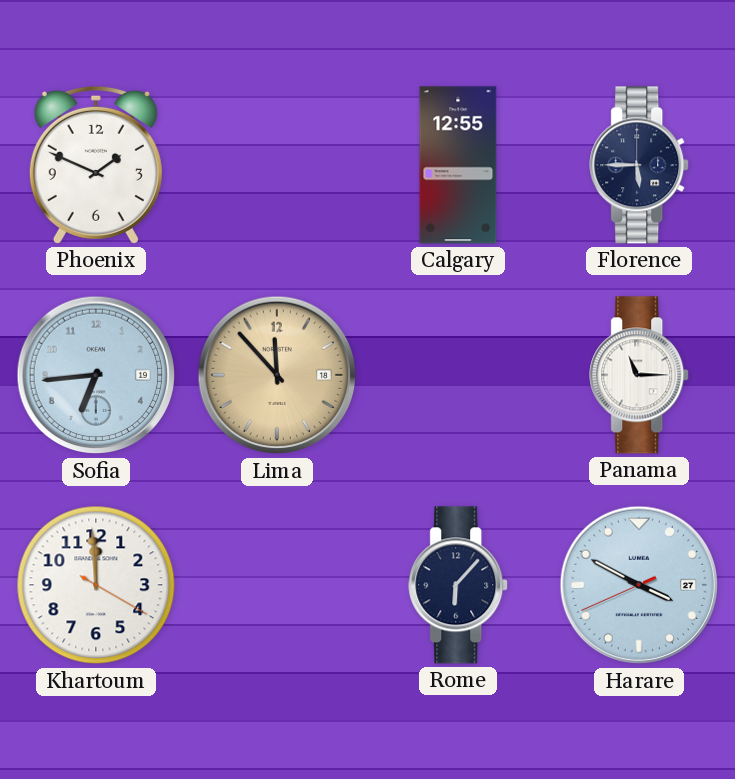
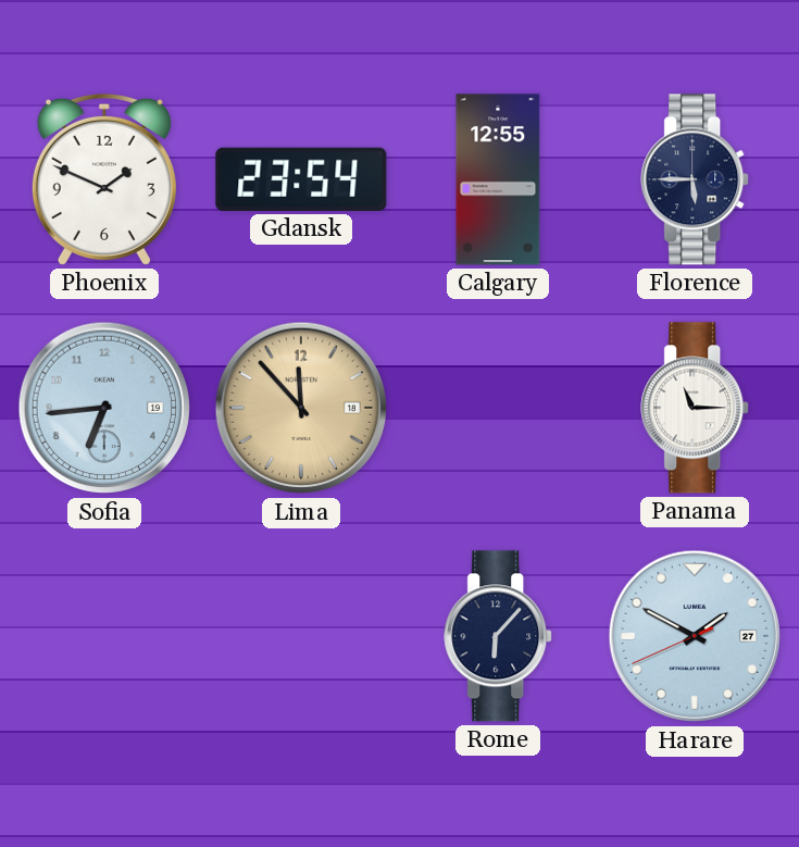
Gdansk: none -> 23:54
Khartoum: 11:59 -> none
Harare: 3:49 -> 1:49
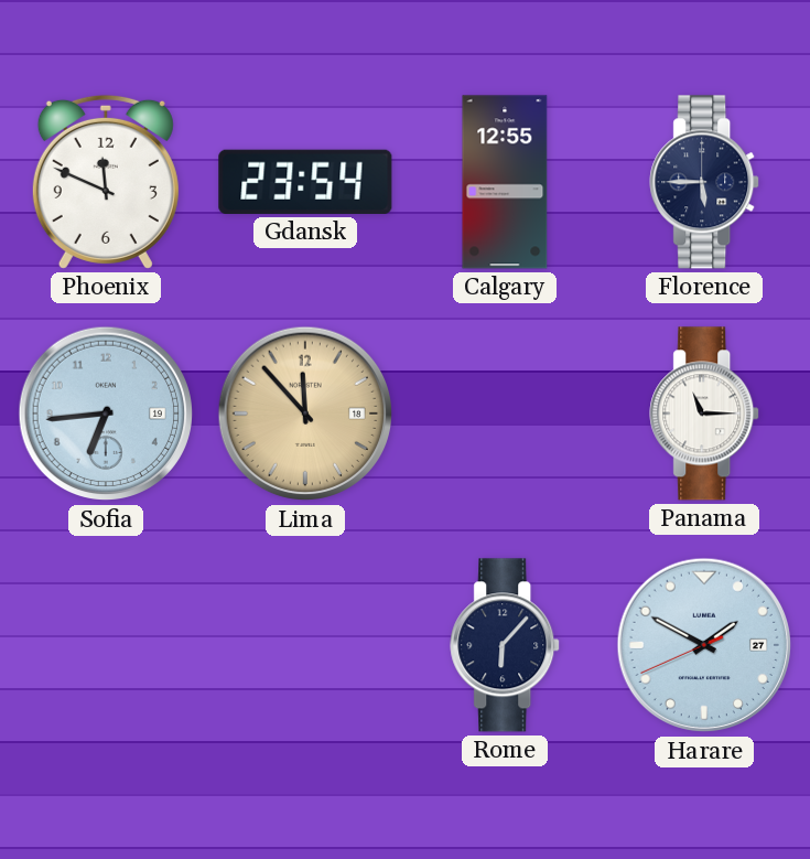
Phoenix: 1:49 -> 11:49
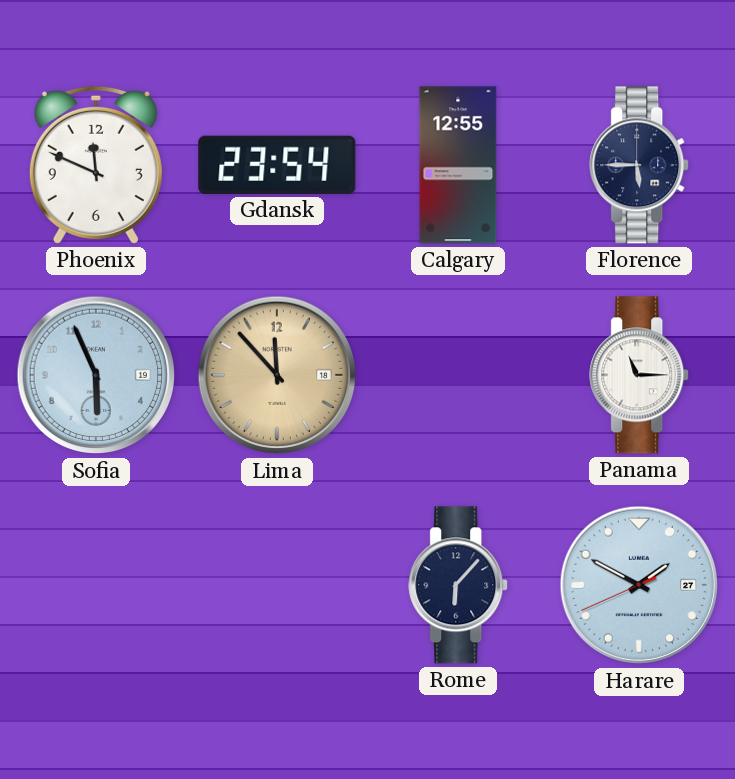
Sofia: 6:44 -> 5:56
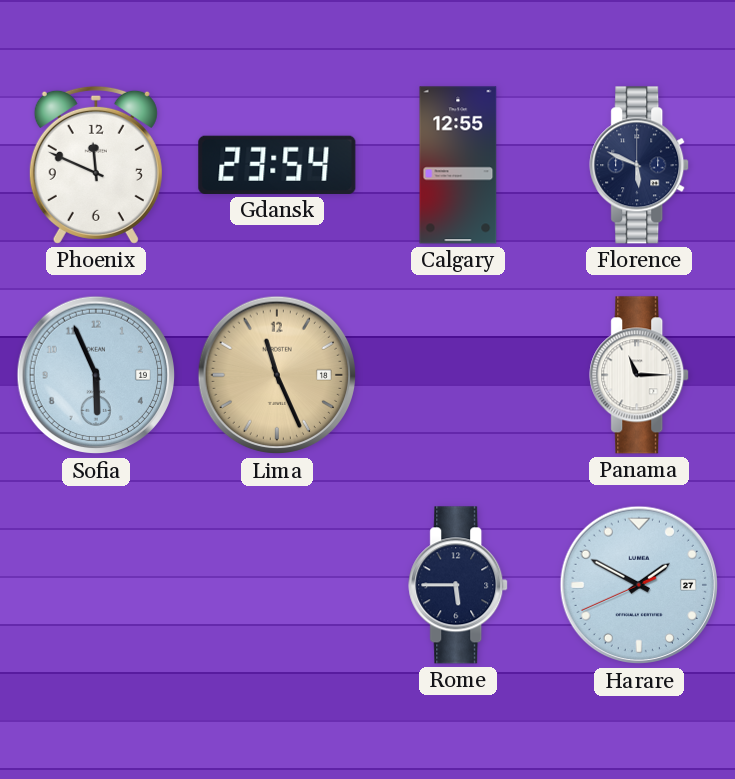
Florence: 5:45 -> 5:49
Lima: 11:53 -> 11:26
Rome: 6:07 -> 5:45
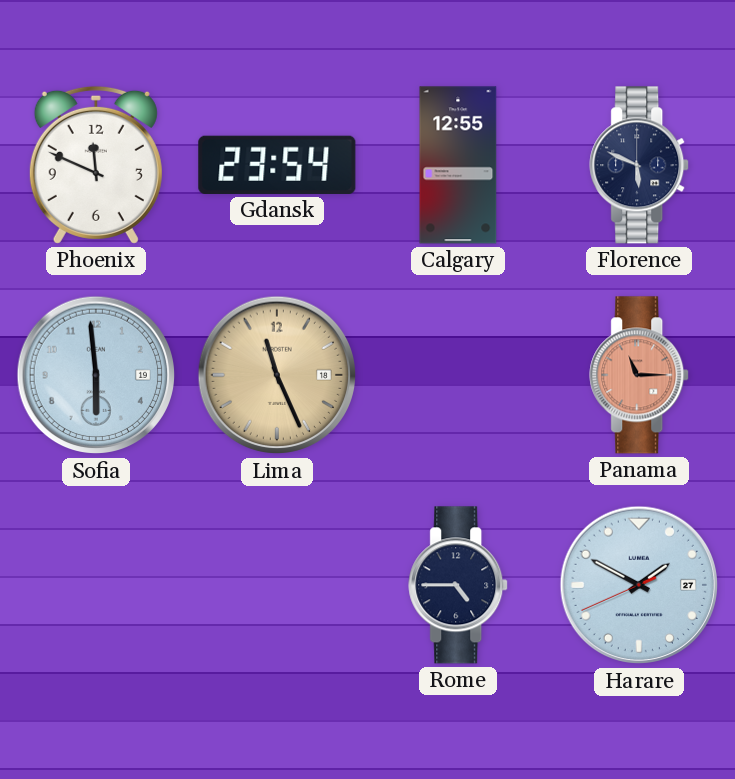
Sofia: 5:56 -> 5:59
Panama dial: white -> salmon
Rome: 5:45 -> 4:45
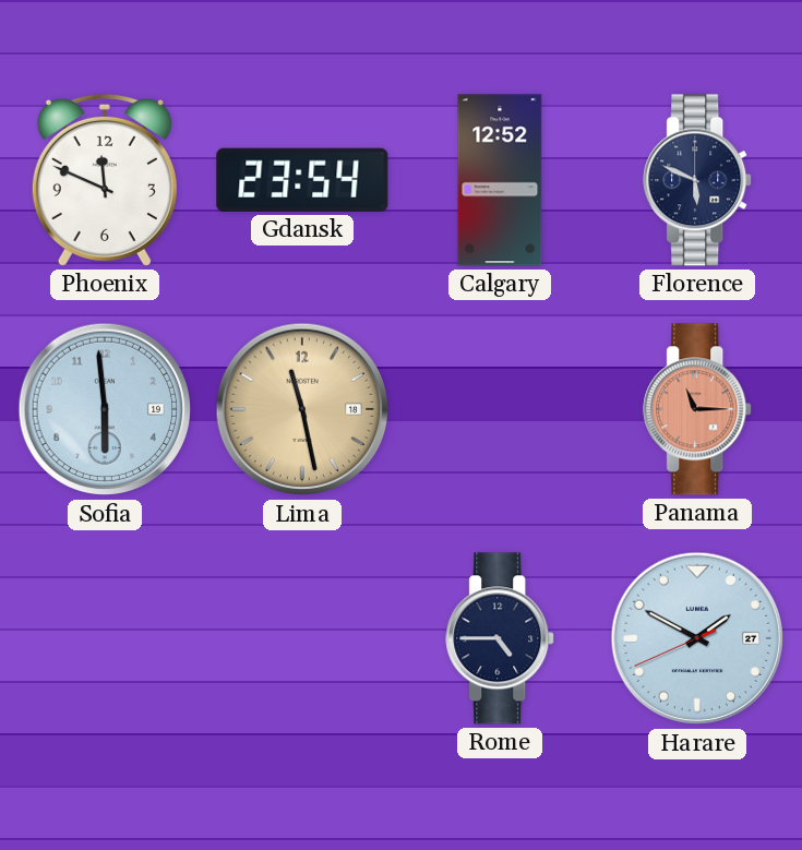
Calgary: 12:55 -> 12:52
Lima: 11:26 -> 11:28
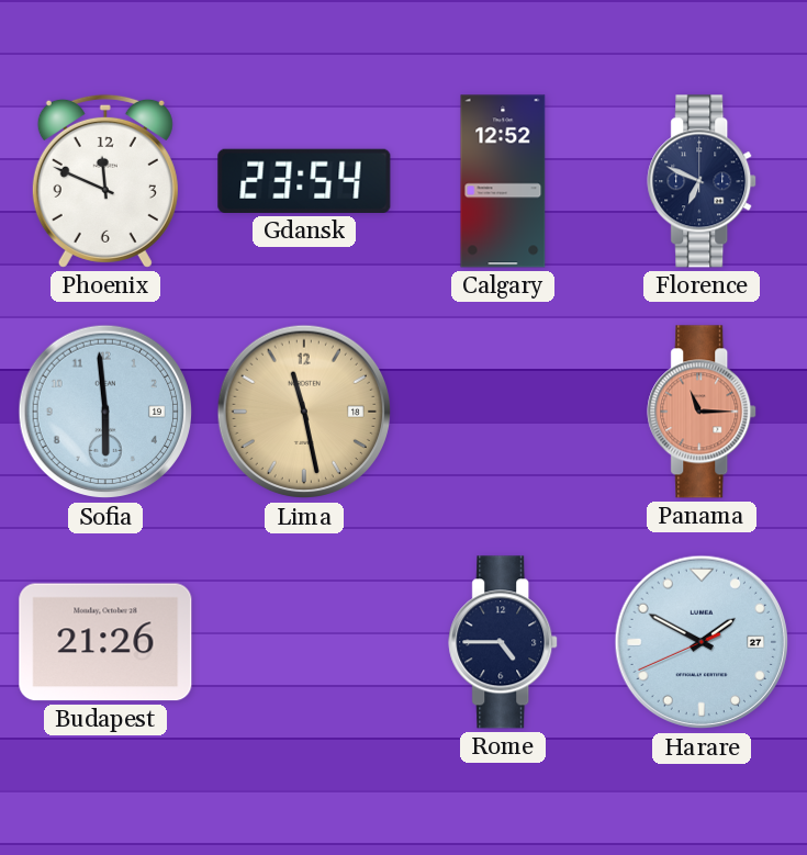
Florence: 5:49 -> 6:49
Budapest: none -> 21:26
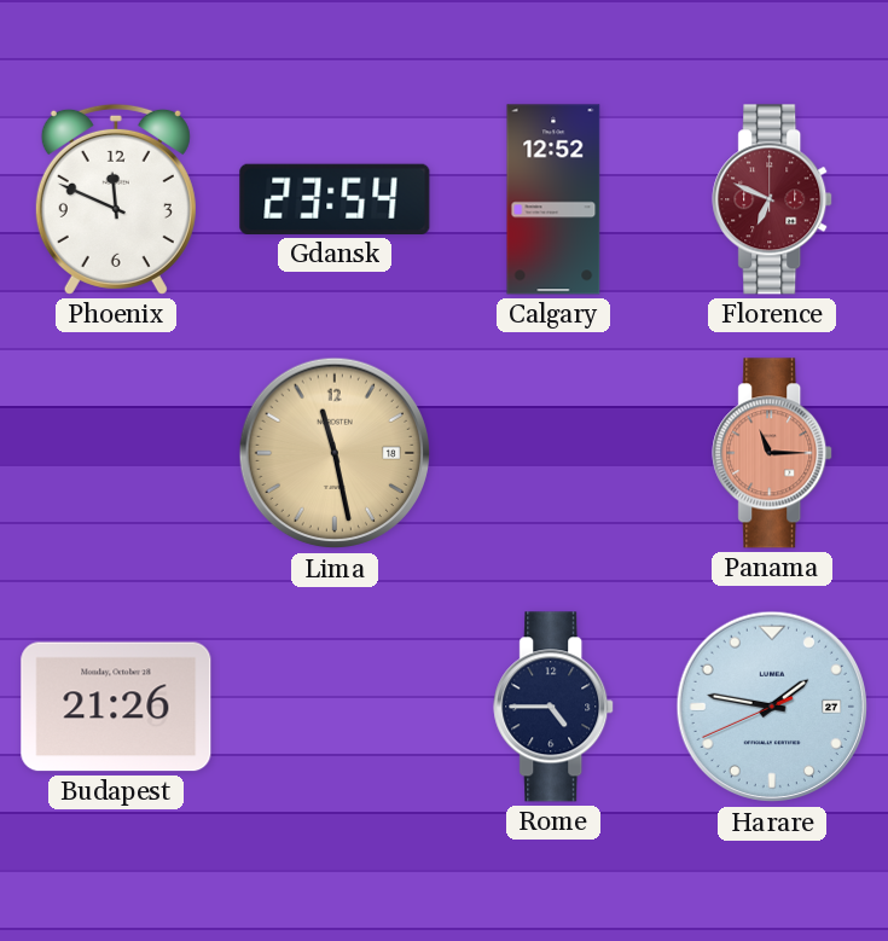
Florence dial: navy -> burgundy
Sofia: 5:59 -> none
Harare: 1:49 -> 1:46
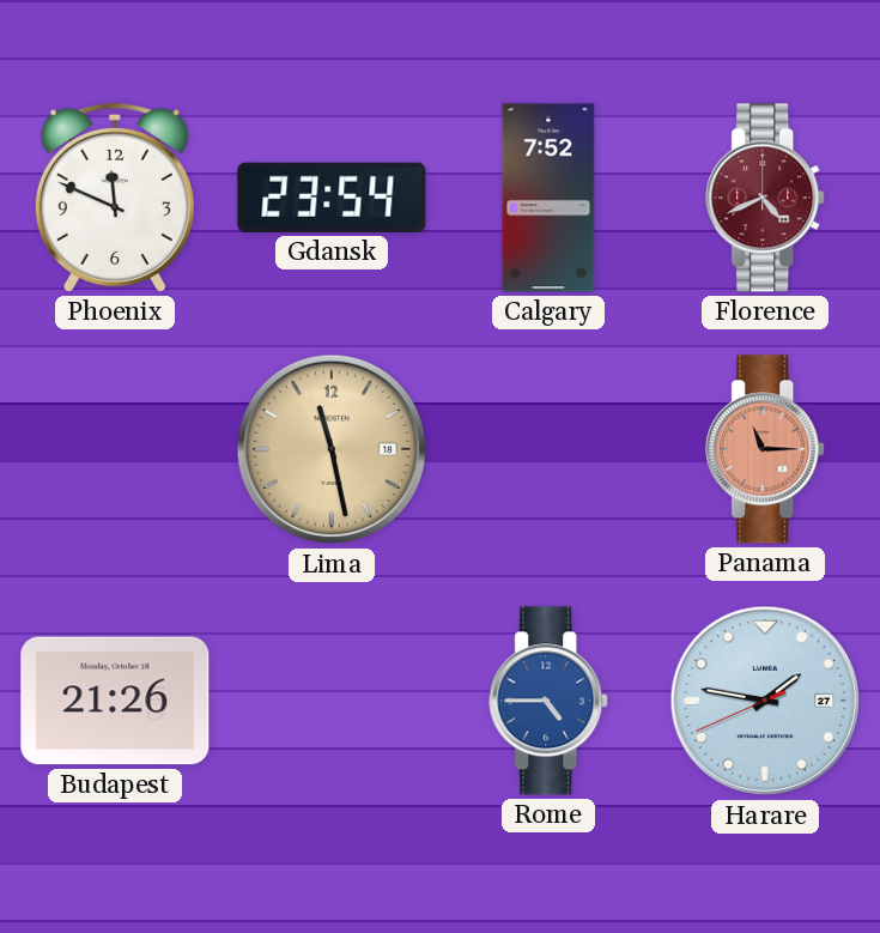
Calgary: 12:52 -> 7:52
Florence: 6:49 -> 4:41
Rome dial: navy -> blue
